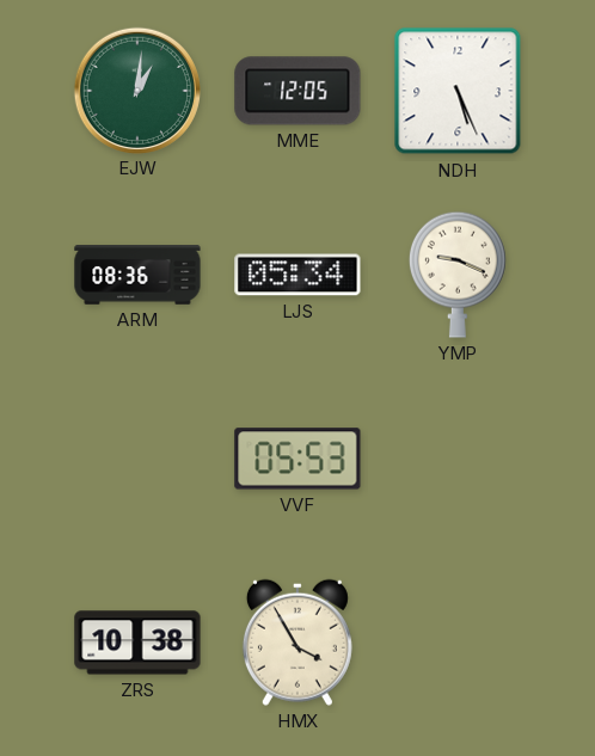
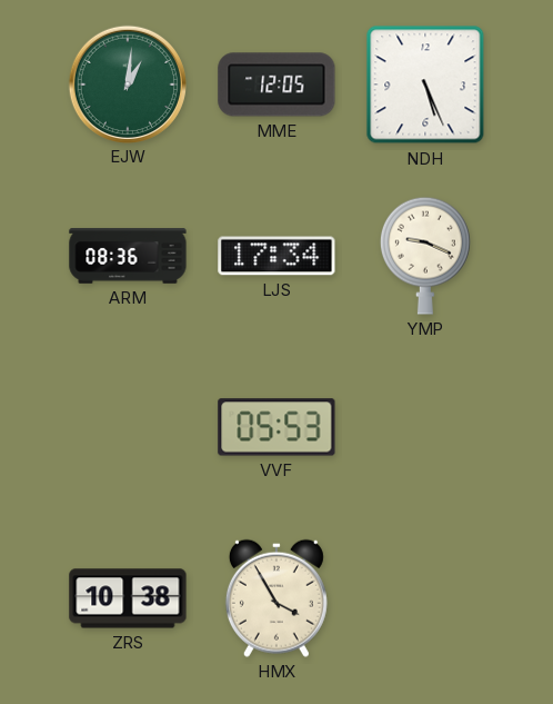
LJS: 05:34 -> 17:34
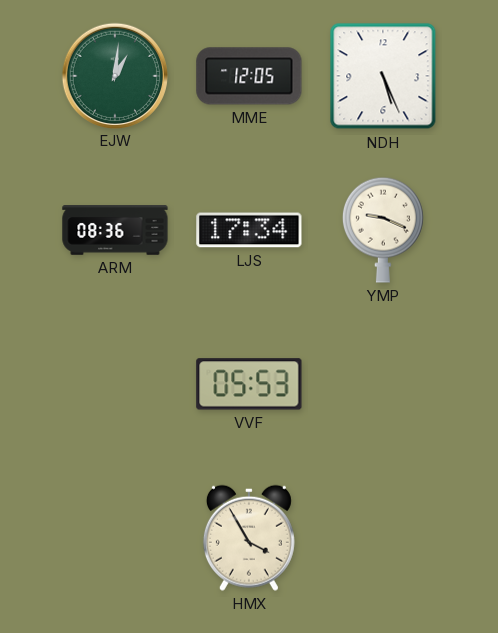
ZRS: 10:38 -> none
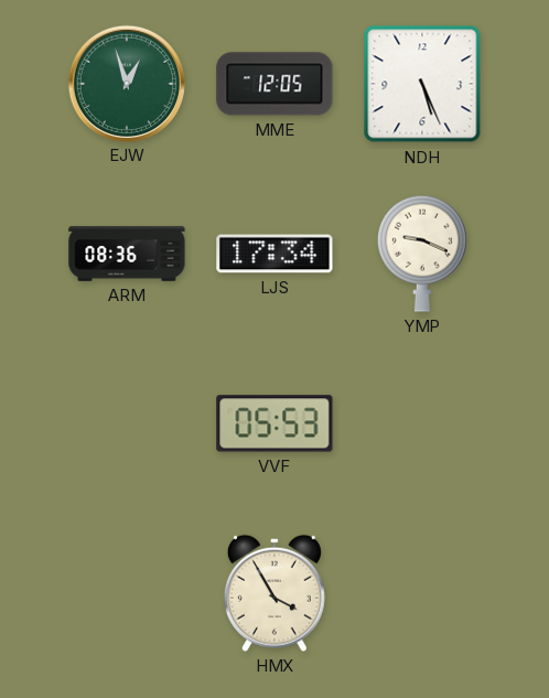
EJW: 1:01 -> 12:57
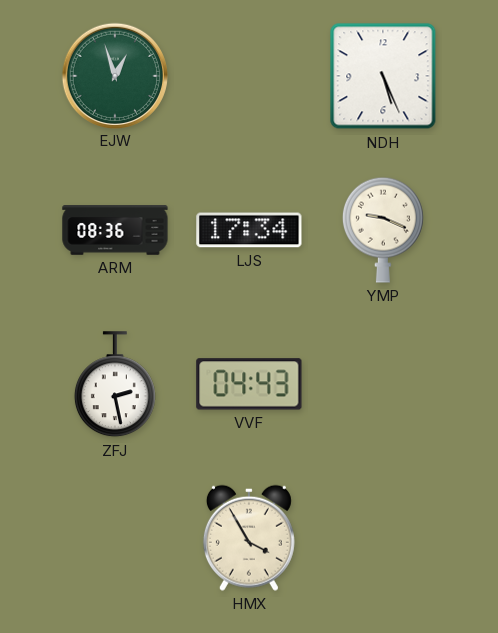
MME: 12:05 -> none
ZFJ: none -> 2:28
VVF: 05:53 -> 04:43
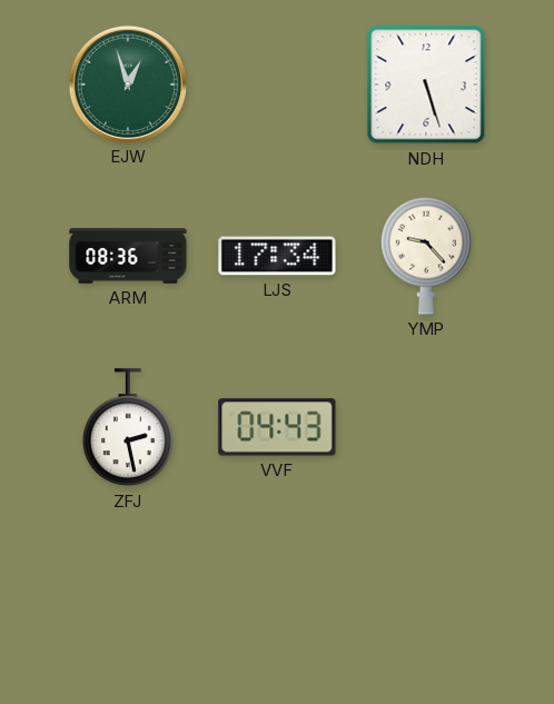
NDH: 5:26 -> 5:27
YMP: 9:19 -> 9:23
HMX: 3:55 -> none
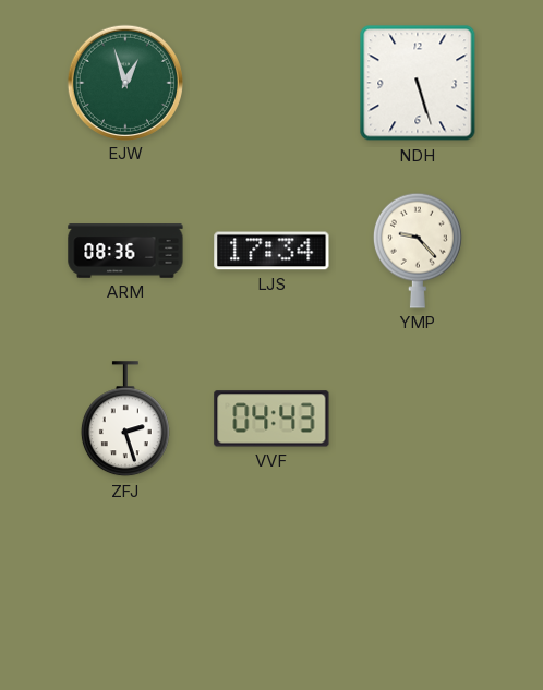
ZFJ: 2:28 -> 2:27
